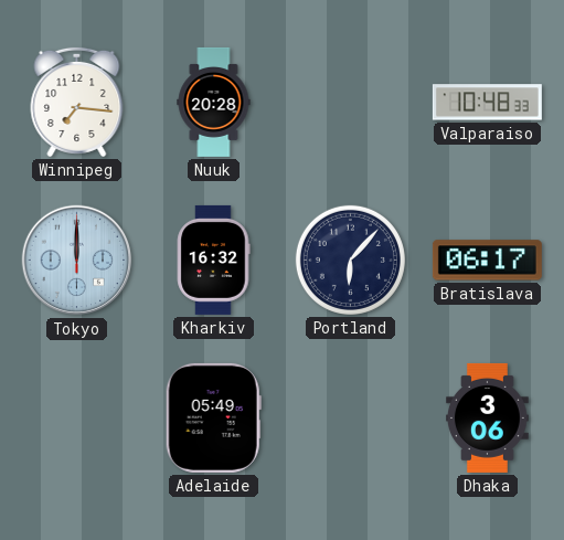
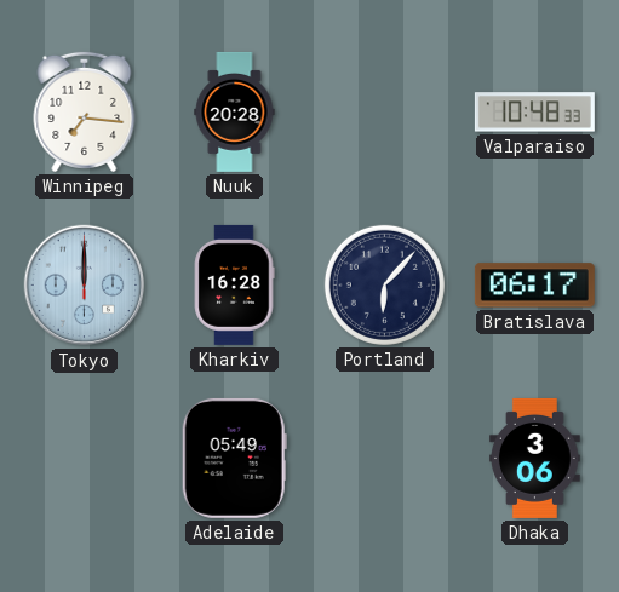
Kharkiv: 16:32 -> 16:28
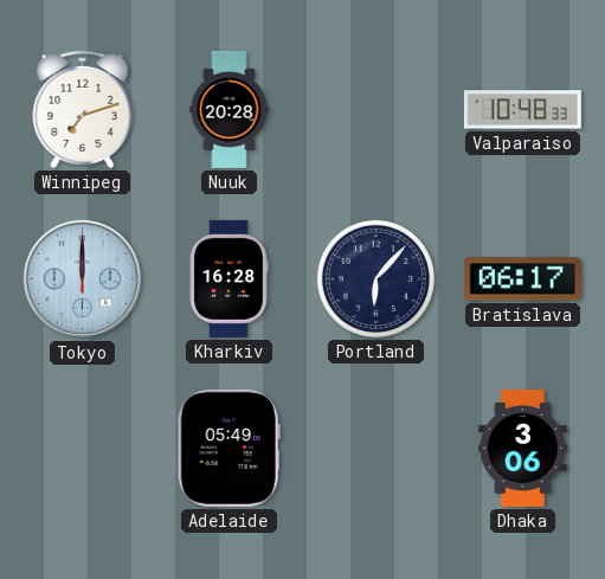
Winnipeg: 7:16 -> 7:12
